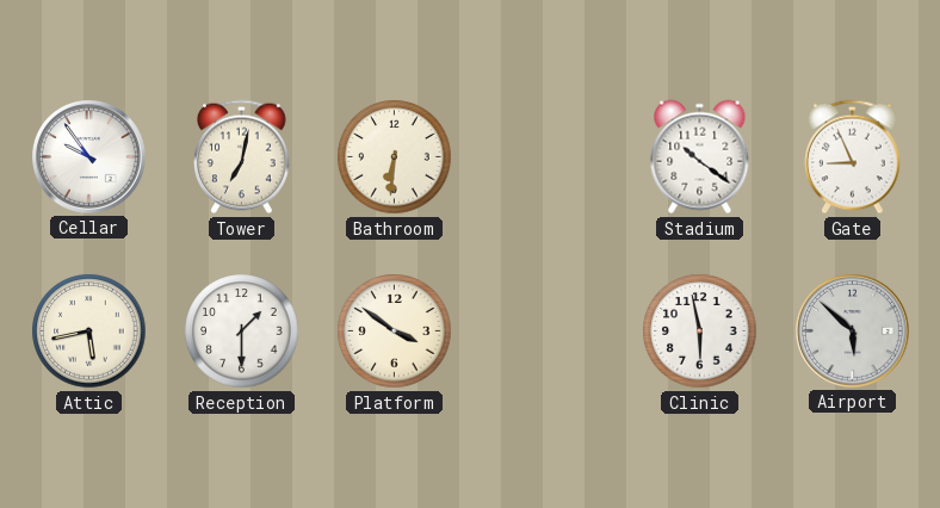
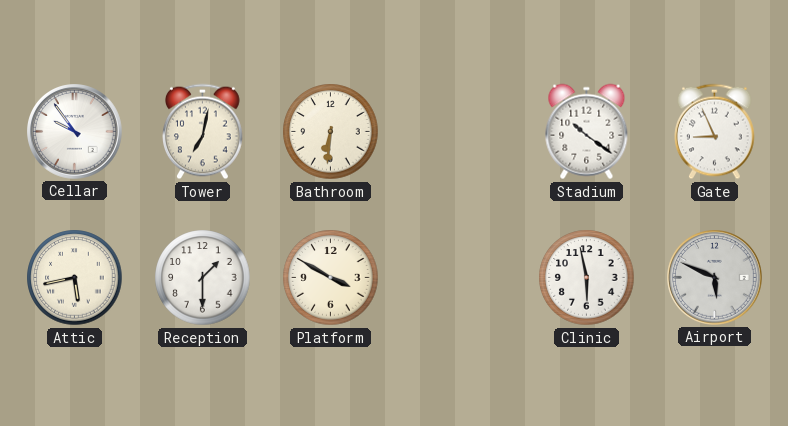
Platform: 3:51 -> 3:50
Airport: 5:52 -> 5:49
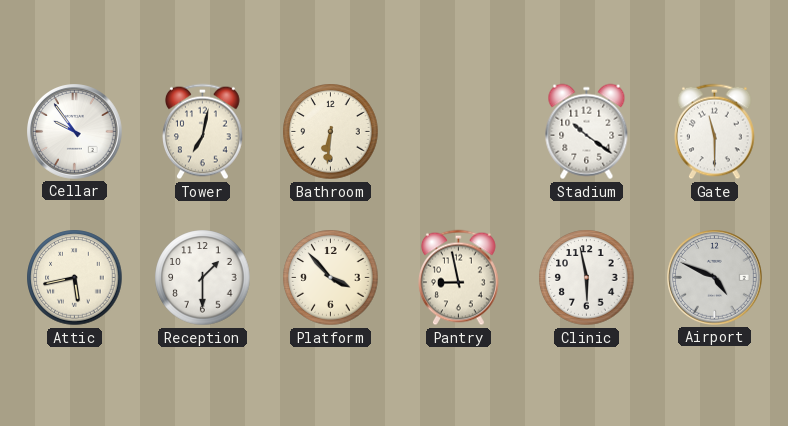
Gate: 8:56 -> 11:30
Platform: 3:50 -> 3:53
Pantry: none -> 8:58
Airport: 5:49 -> 4:49
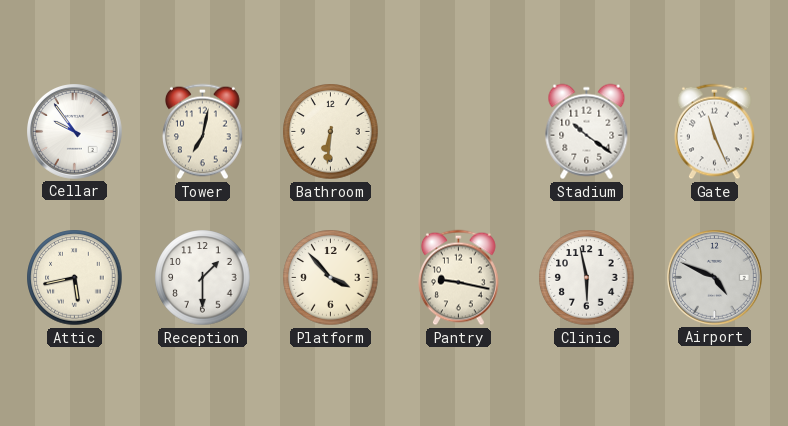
Gate: 11:30 -> 11:26
Pantry: 8:58 -> 9:17
